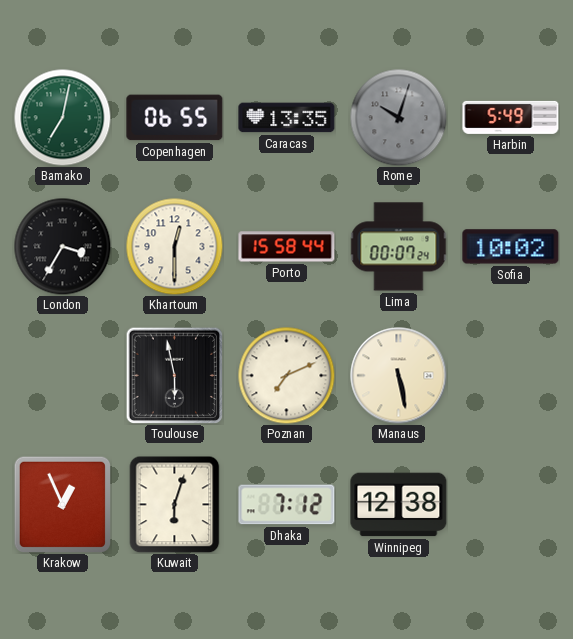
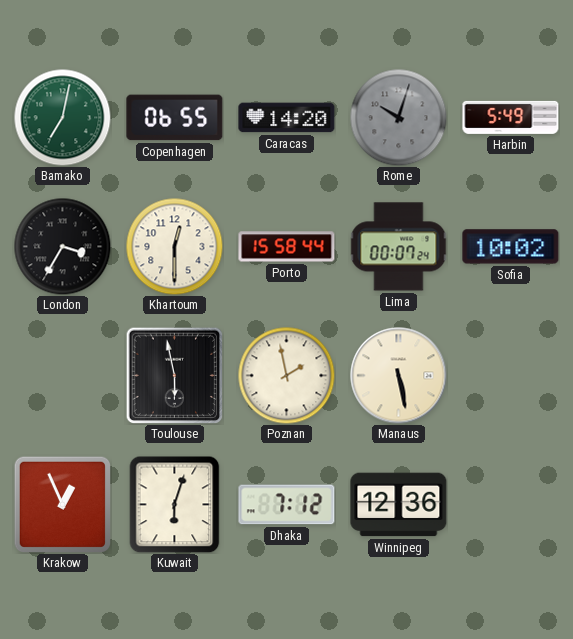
Caracas: 13:35 -> 14:20
Poznan: 7:11 -> 1:58
Winnipeg: 12:38 -> 12:36
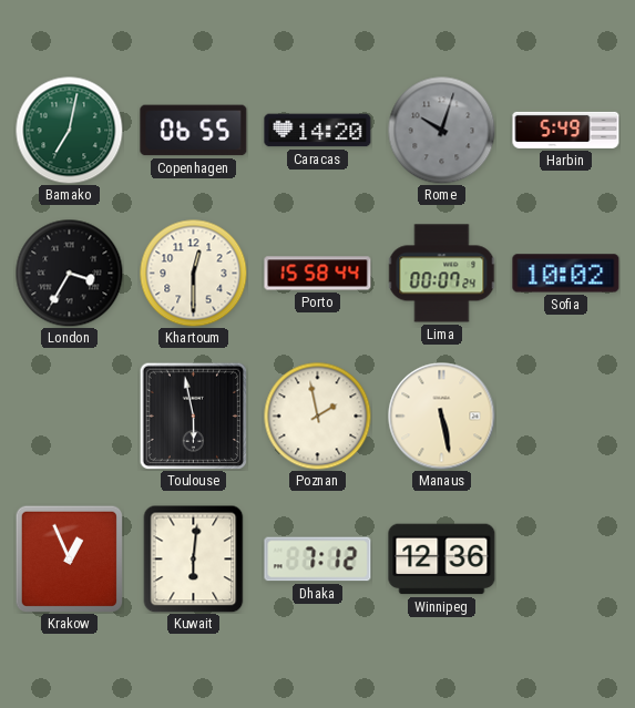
Kuwait: 6:03 -> 6:01
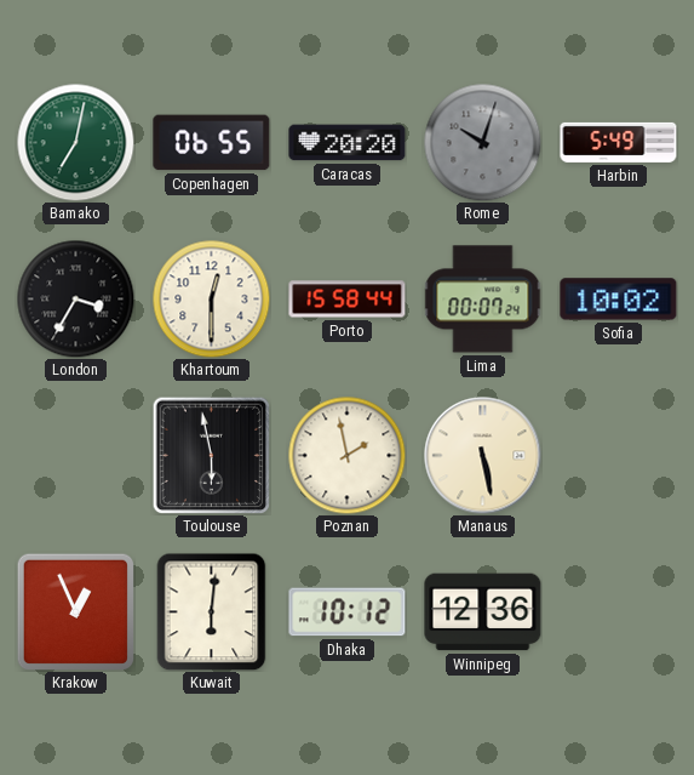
Caracas: 14:20 -> 20:20
Dhaka: 7:12 -> 10:12
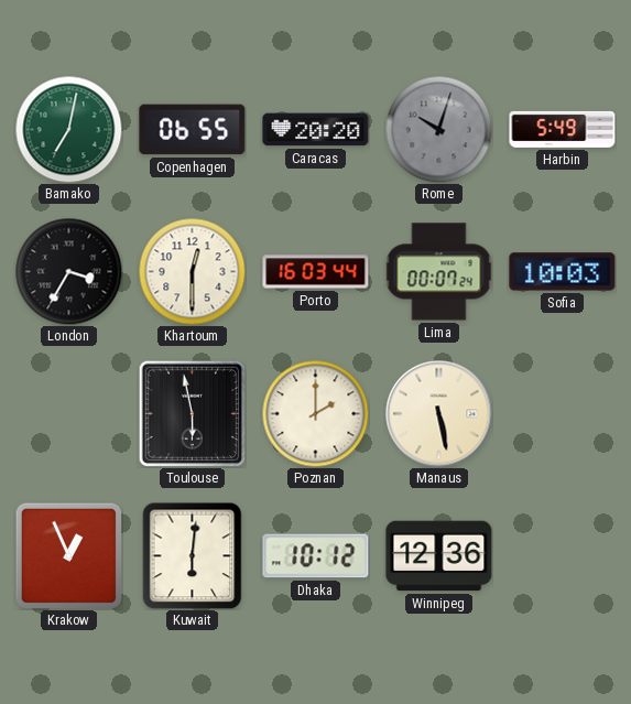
Porto: 15:58 -> 16:03
Sofia: 10:02 -> 10:03
Poznan: 1:58 -> 2:00
